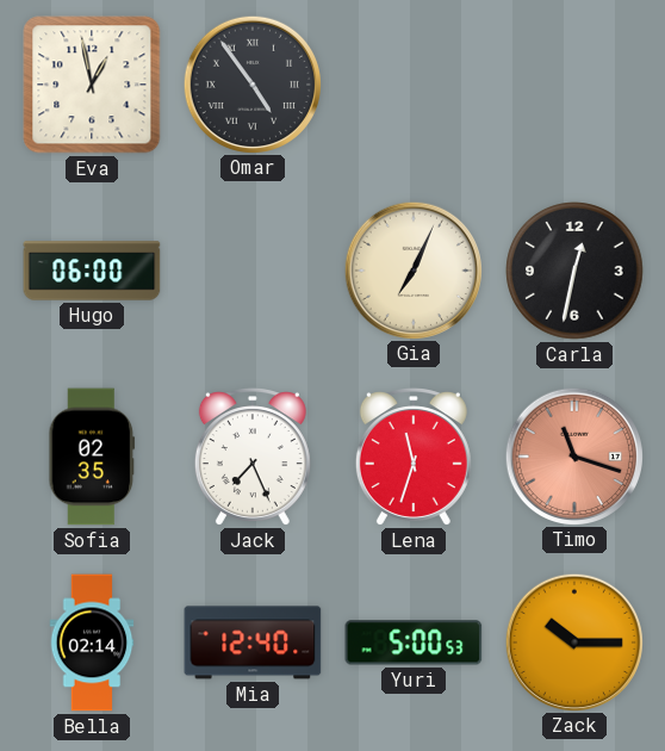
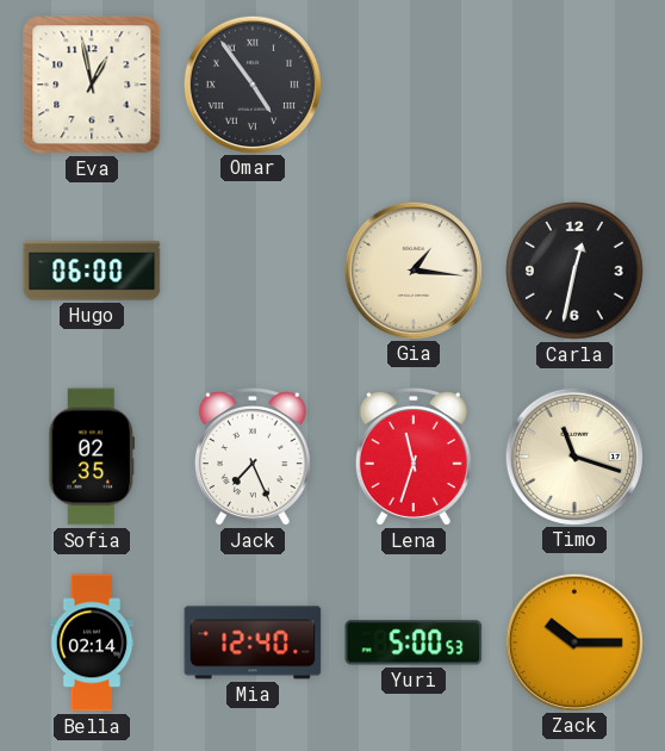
Gia: 7:04 -> 1:16
Timo dial: salmon -> cream
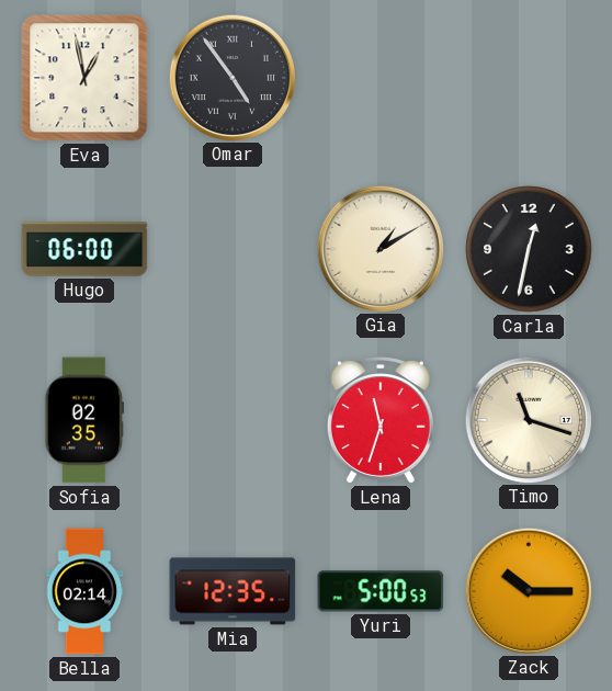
Gia: 1:16 -> 1:10
Jack: 7:26 -> none
Mia: 12:40 -> 12:35
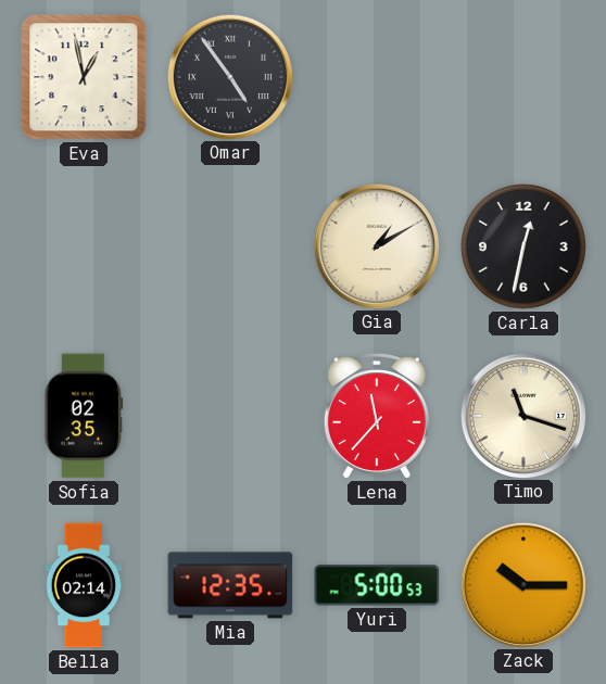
Hugo: 06:00 -> none
Lena: 11:33 -> 11:37
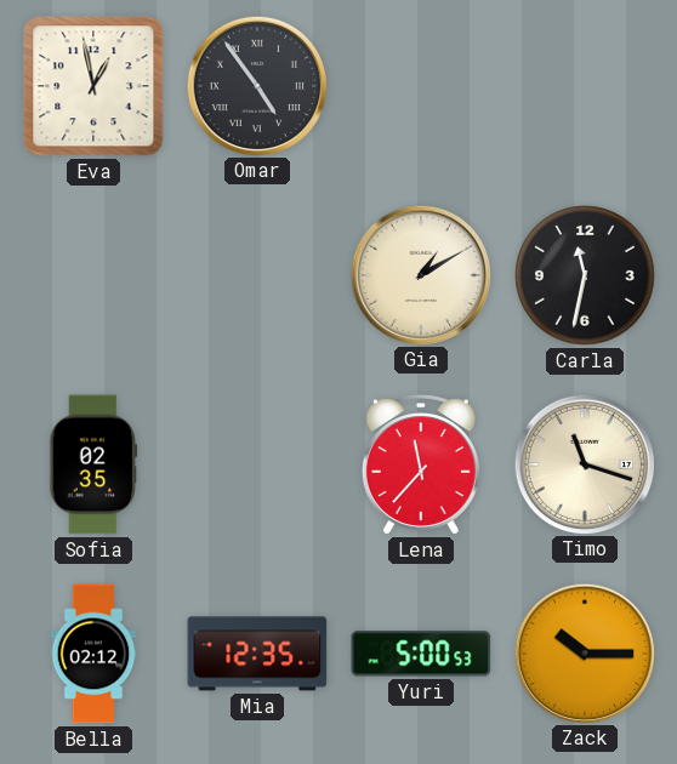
Carla: 12:32 -> 11:32
Bella: 02:14 -> 02:12
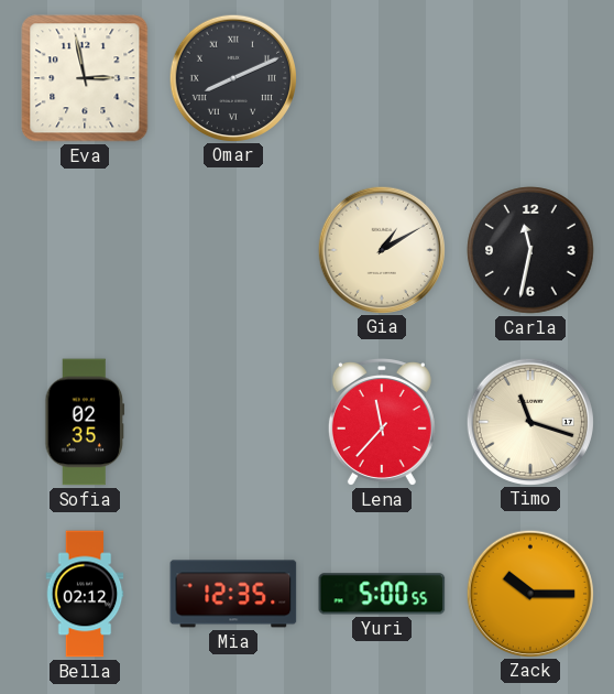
Eva: 12:58 -> 2:58
Omar: 4:54 -> 8:11
Yuri: 5:00:53 -> 5:00:55
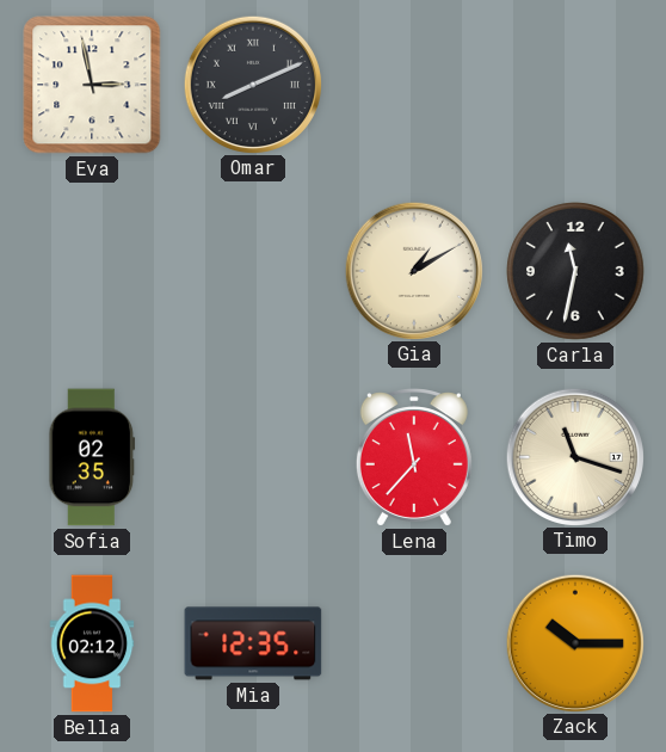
Yuri: 5:00 -> none
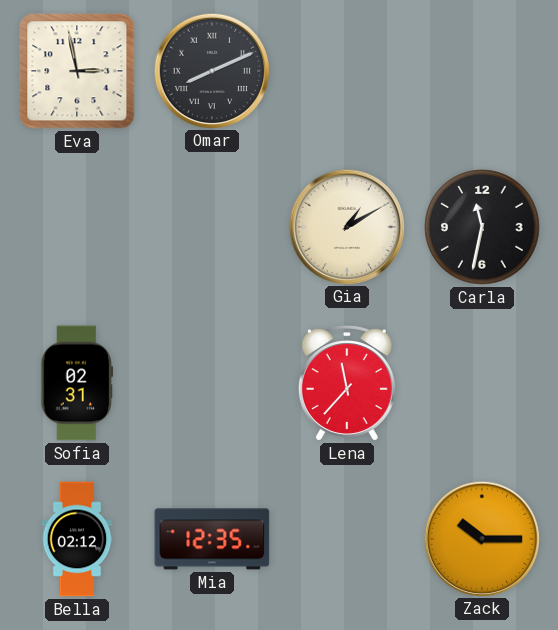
Sofia: 02:35 -> 02:31
Timo: 11:18 -> none
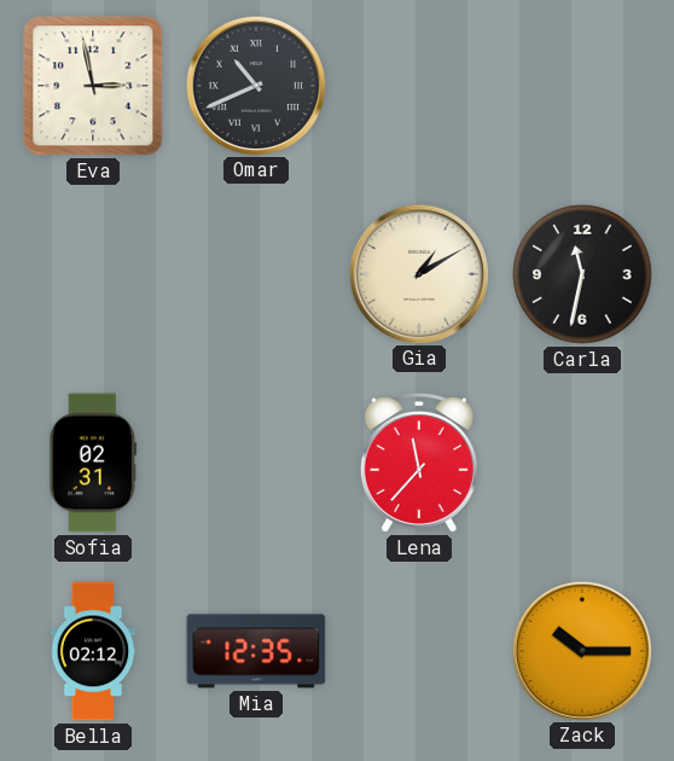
Omar: 8:11 -> 10:41
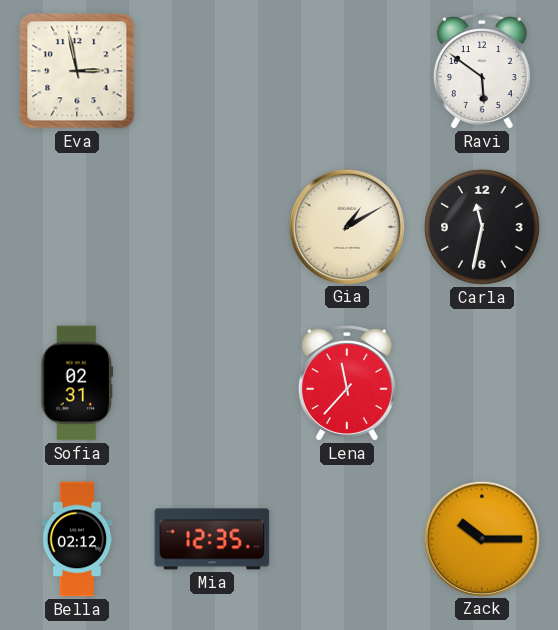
Omar: 10:41 -> none
Ravi: none -> 5:51
